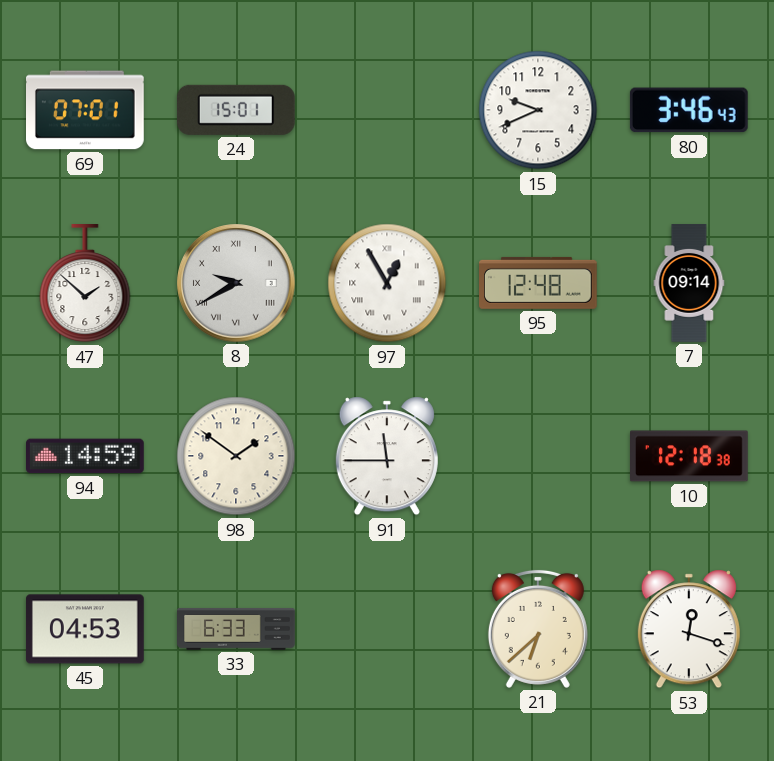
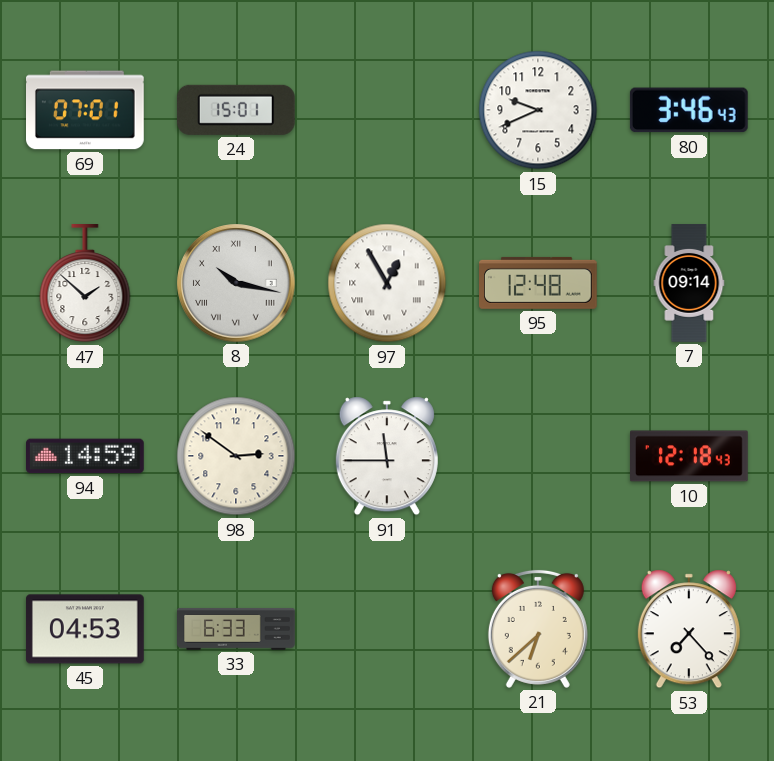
8: 9:40 -> 10:17
98: 1:51 -> 2:51
10: 12:18:38 -> 12:18:43
53: 12:18 -> 7:23
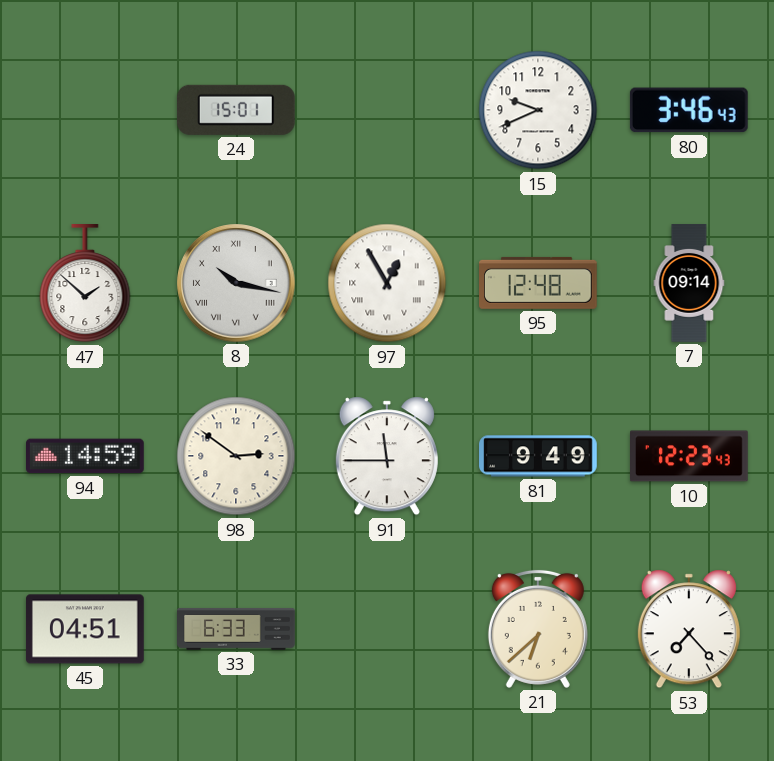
69: 07:01 -> none
81: none -> 9:49
10: 12:18 -> 12:23
45: 04:53 -> 04:51
